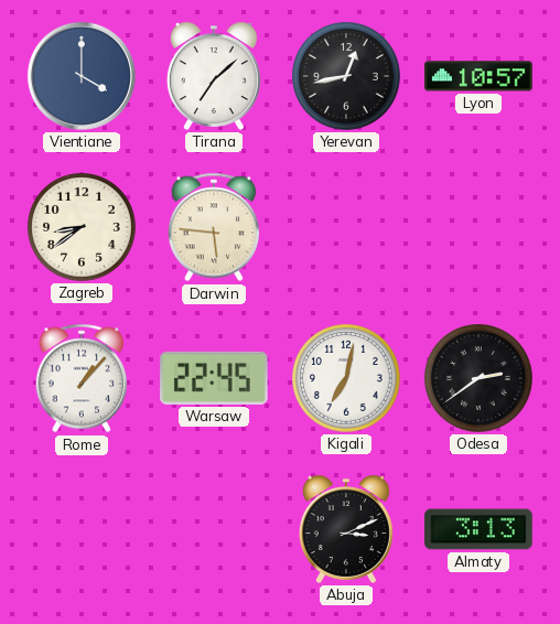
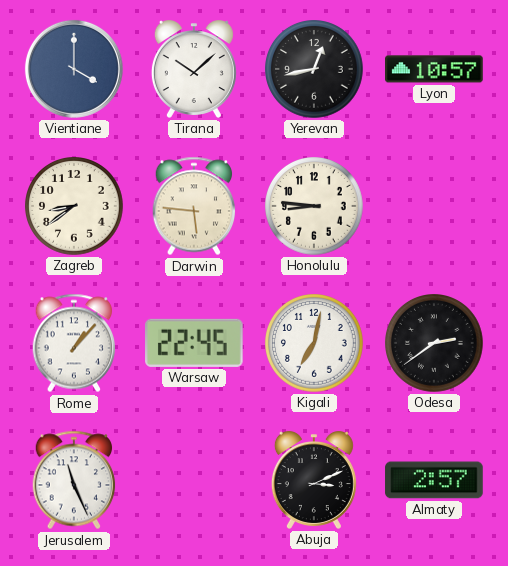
Tirana: 7:08 -> 10:08
Honolulu: none -> 8:46
Jerusalem: none -> 11:26
Almaty: 3:13 -> 2:57
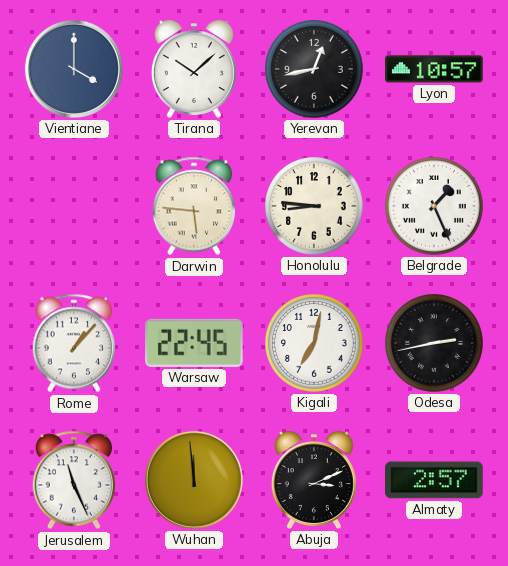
Zagreb: 8:39 -> none
Belgrade: none -> 1:26
Odesa: 2:39 -> 2:43
Wuhan: none -> 11:59
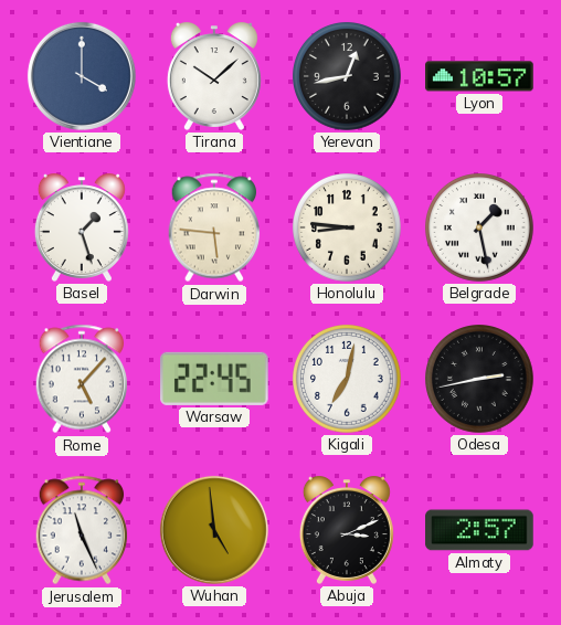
Basel: none -> 1:27
Belgrade: 1:26 -> 1:28
Rome: 1:07 -> 5:07
Wuhan: 11:59 -> 4:59
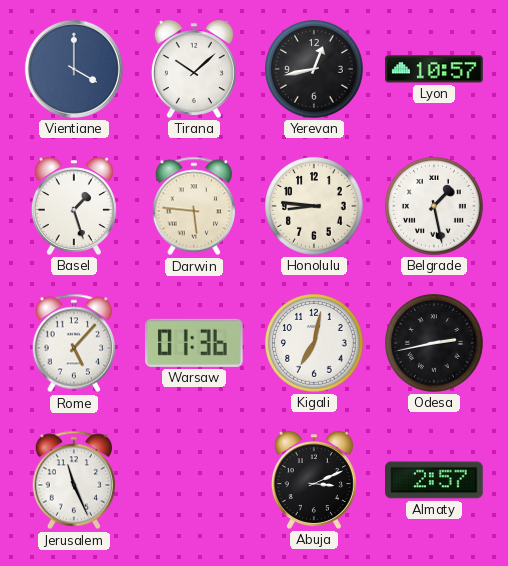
Warsaw: 22:45 -> 01:36
Wuhan: 4:59 -> none
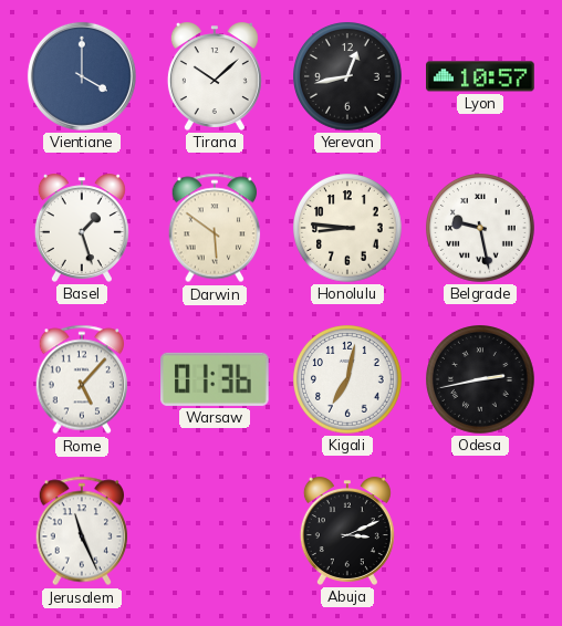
Darwin: 5:46 -> 5:51
Belgrade: 1:28 -> 9:28
Almaty: 2:57 -> none
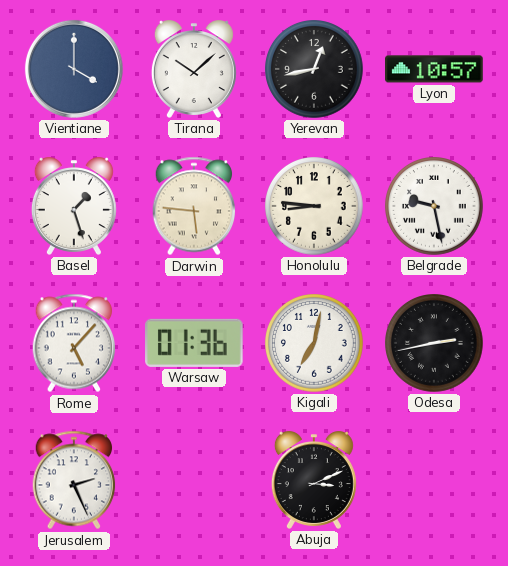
Darwin: 5:51 -> 5:46
Jerusalem: 11:26 -> 2:26
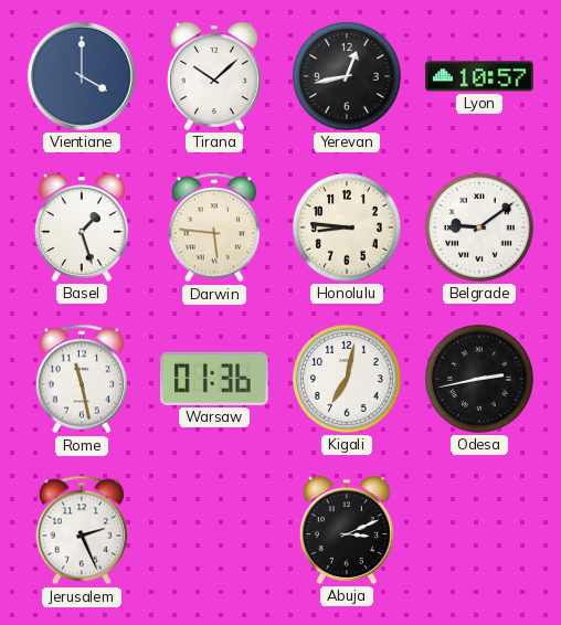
Belgrade: 9:28 -> 9:09
Rome: 5:07 -> 11:28
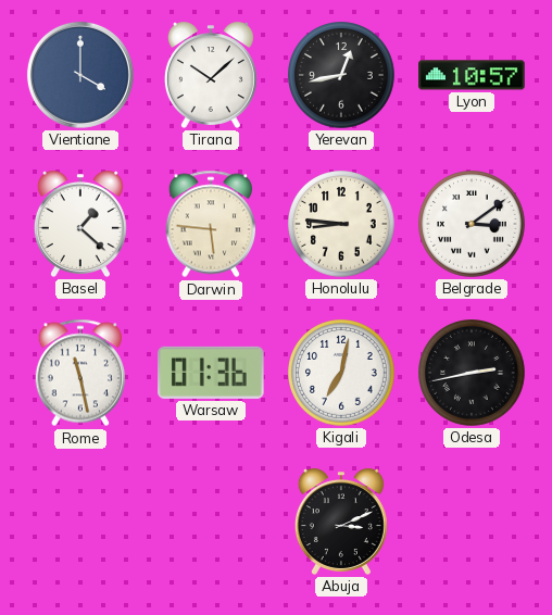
Basel: 1:27 -> 1:22
Belgrade: 9:09 -> 3:09
Jerusalem: 2:26 -> none
